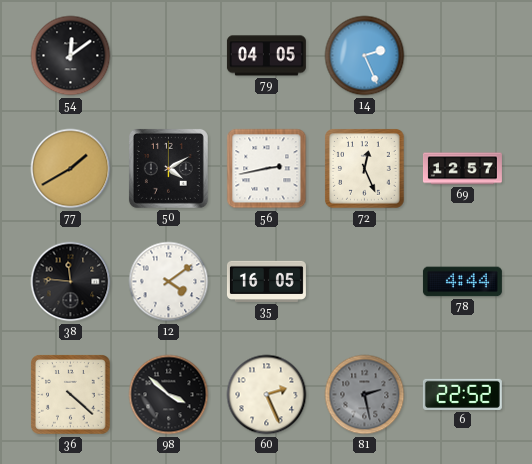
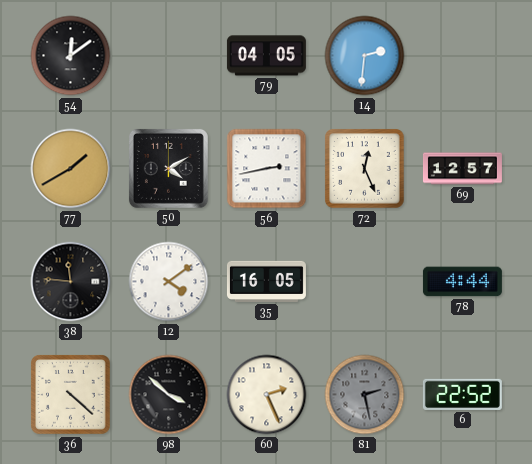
14: 2:26 -> 2:31
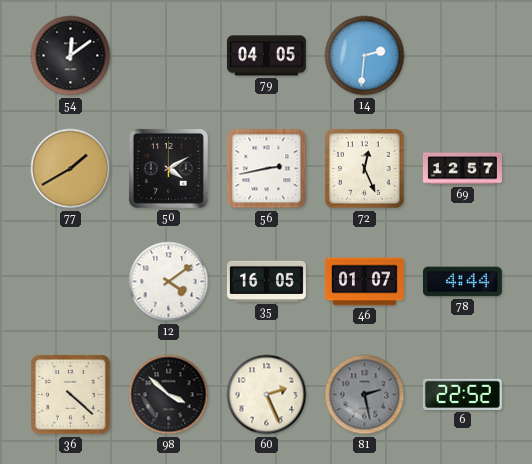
38: 11:46 -> none
46: none -> 01:07
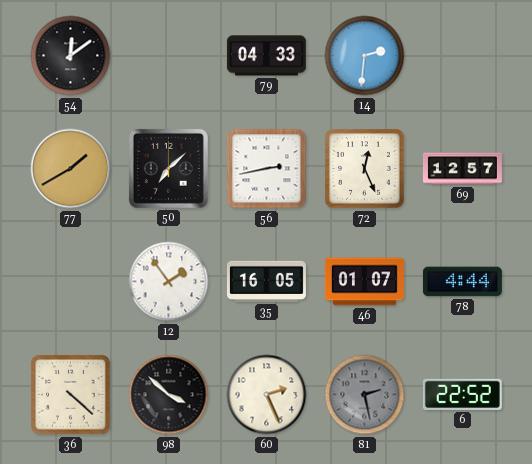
79: 04:05 -> 04:33
50: 4:10 -> 7:08
12: 4:09 -> 1:54
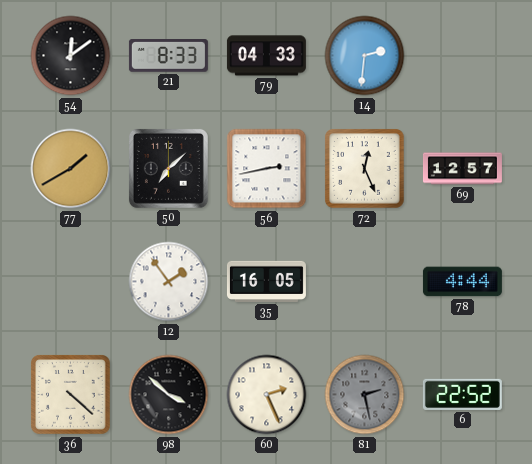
21: none -> 8:33
46: 01:07 -> none
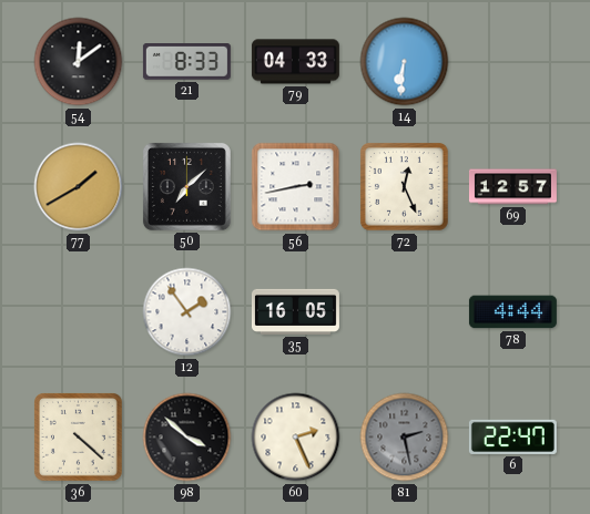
14: 2:31 -> 6:31
6: 22:52 -> 22:47
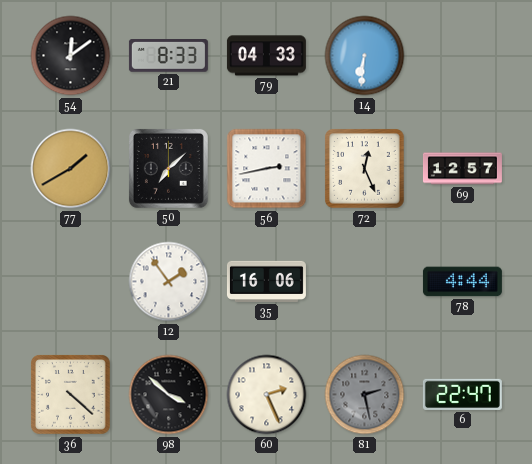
35: 16:05 -> 16:06
